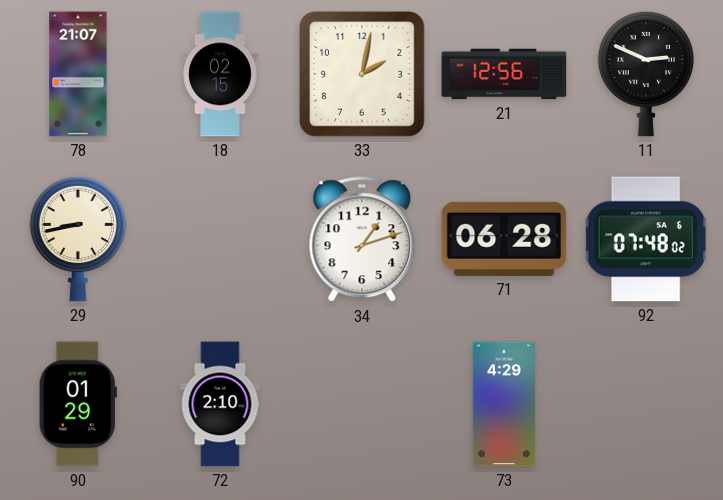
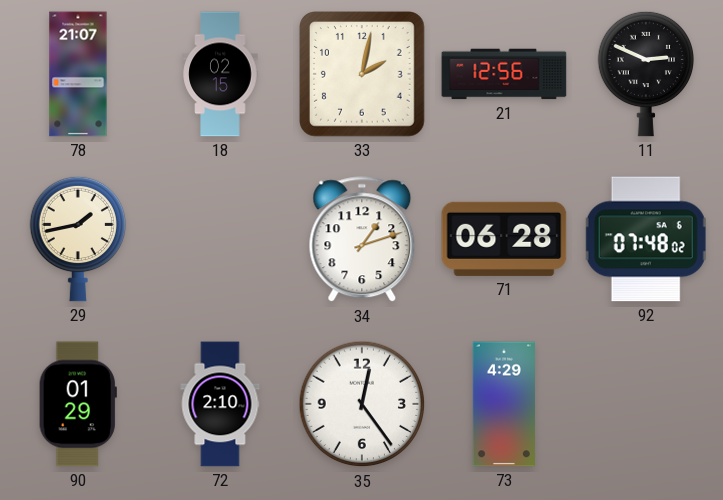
29: 8:43 -> 1:43
35: none -> 12:24
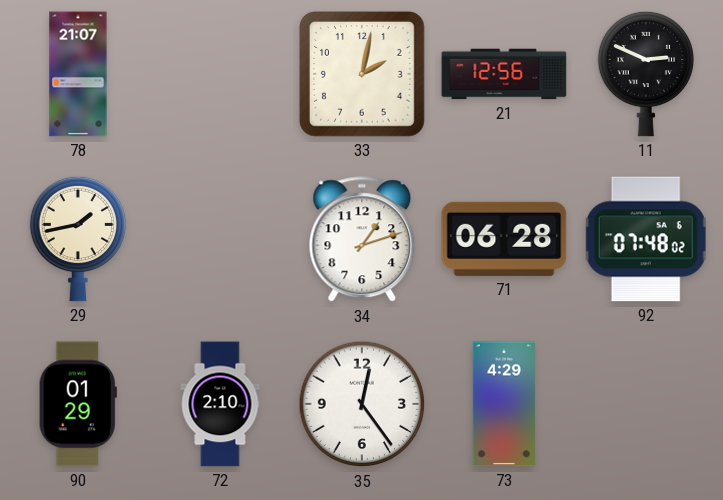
18: 02:15 -> none
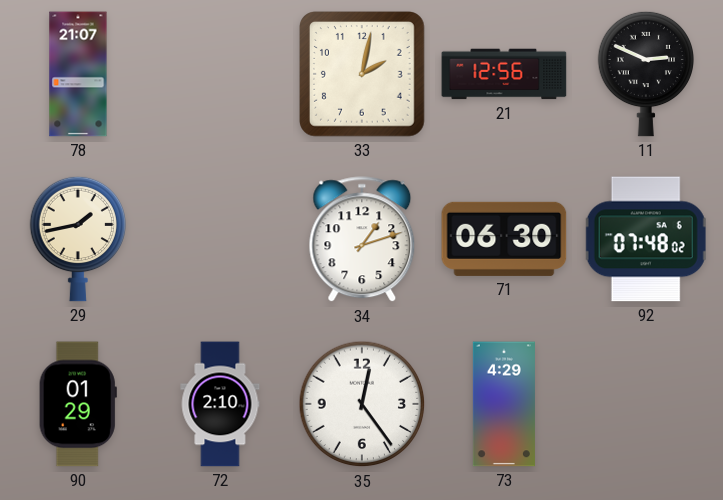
71: 06:28 -> 06:30
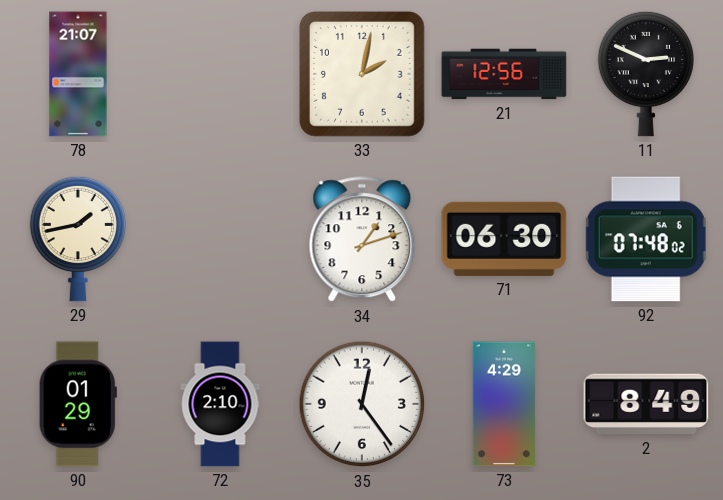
2: none -> 8:49
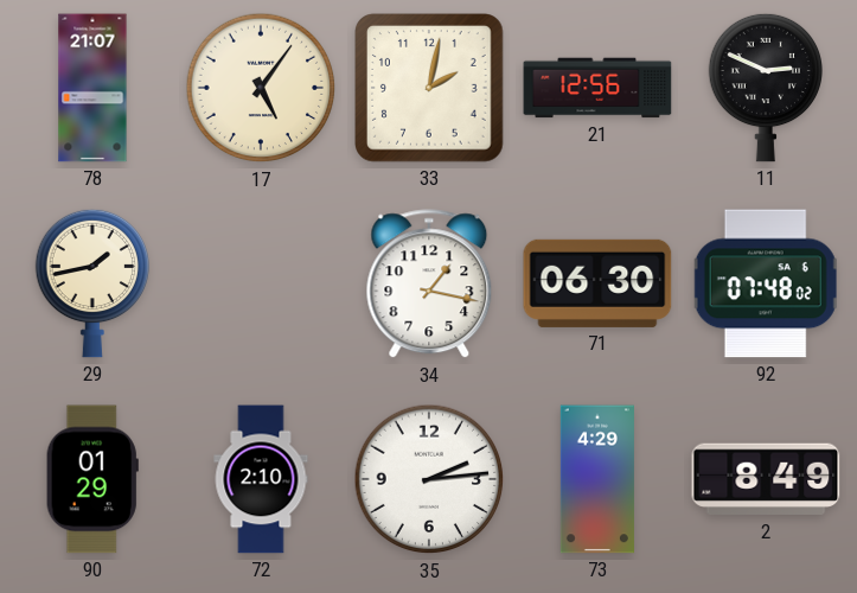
17: none -> 5:06
34: 1:12 -> 1:17
35: 12:24 -> 2:14
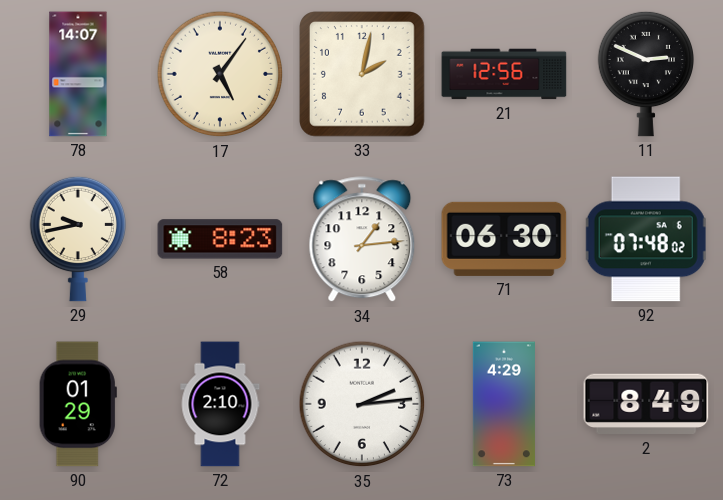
78: 21:07 -> 14:07
29: 1:43 -> 9:43
58: none -> 8:23
34: 1:17 -> 1:14
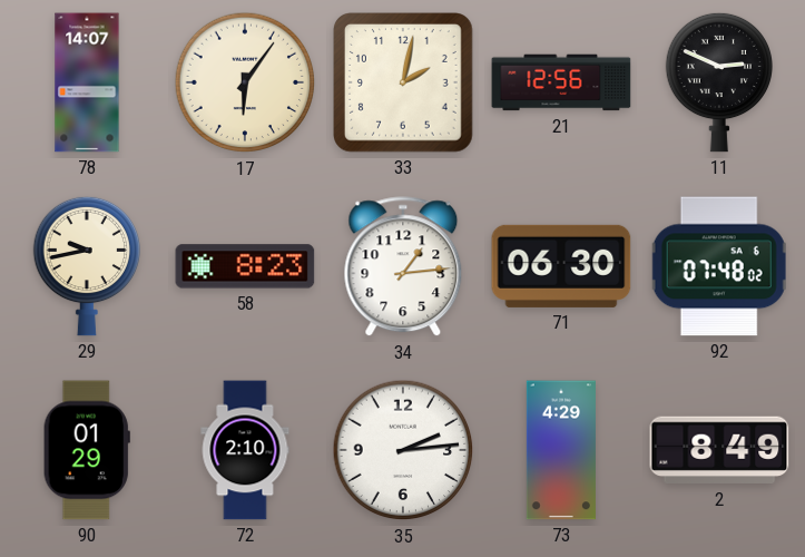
17: 5:06 -> 6:06
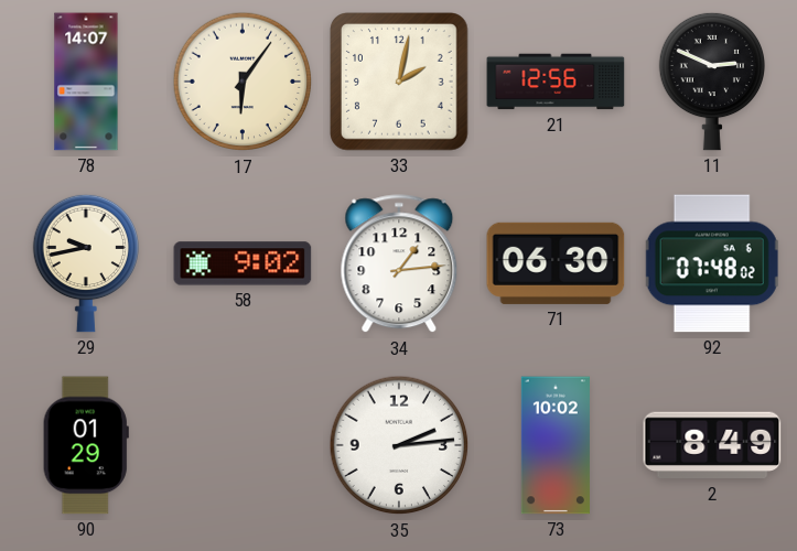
58: 8:23 -> 9:02
72: 2:10 -> none
73: 4:29 -> 10:02
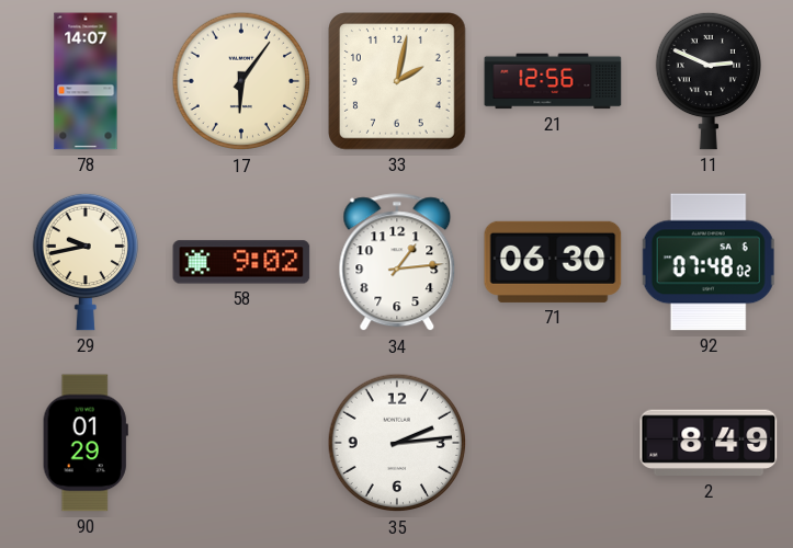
73: 10:02 -> none
